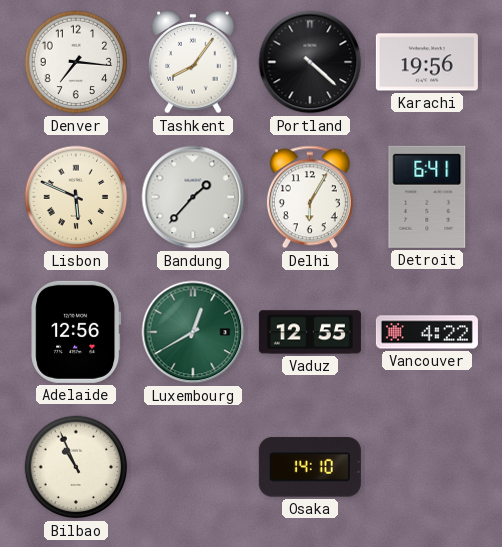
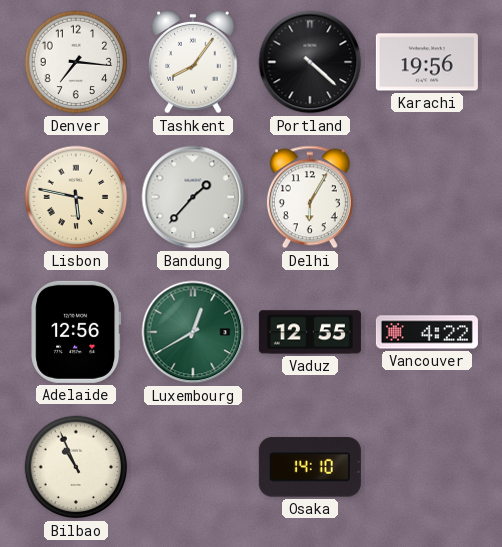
Lisbon: 5:49 -> 5:47
Detroit: 6:41 -> none
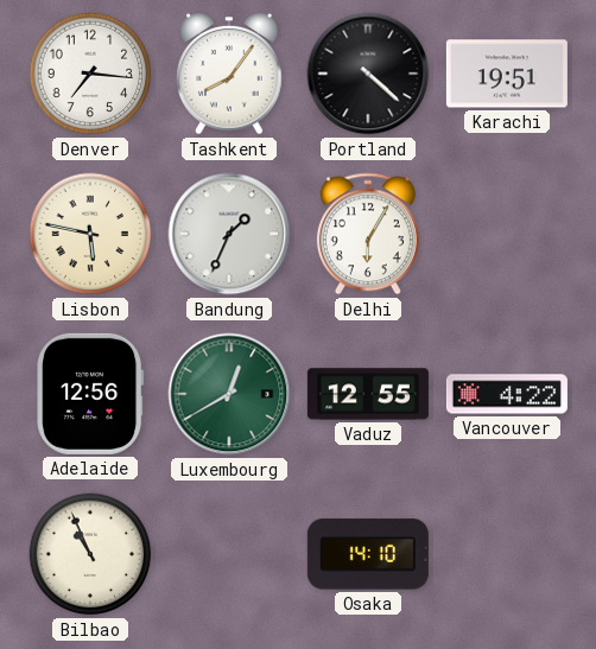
Karachi: 19:56 -> 19:51
Bandung: 1:37 -> 1:34
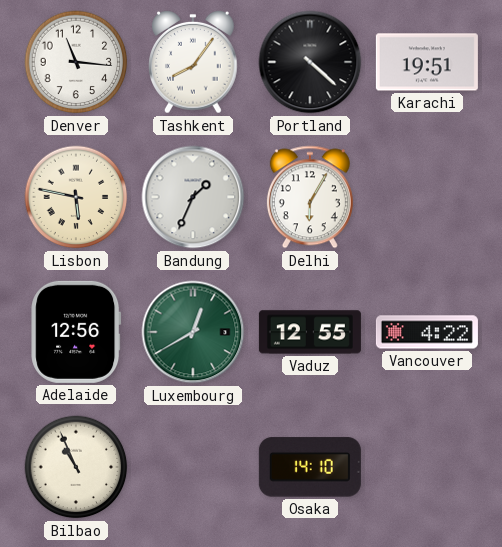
Denver: 7:16 -> 11:16
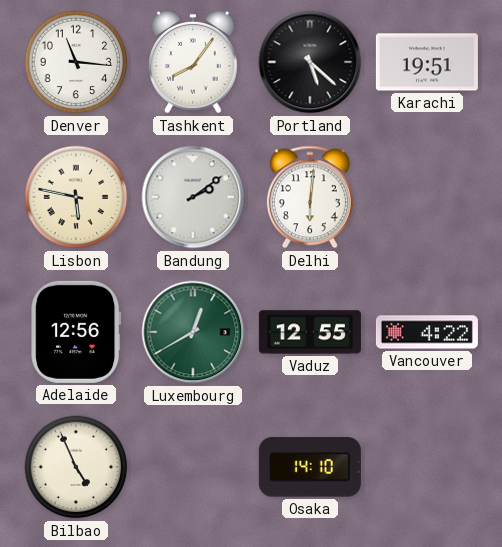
Portland: 4:22 -> 5:22
Bandung: 1:34 -> 2:09
Delhi: 6:05 -> 6:01
Bilbao: 10:56 -> 4:56
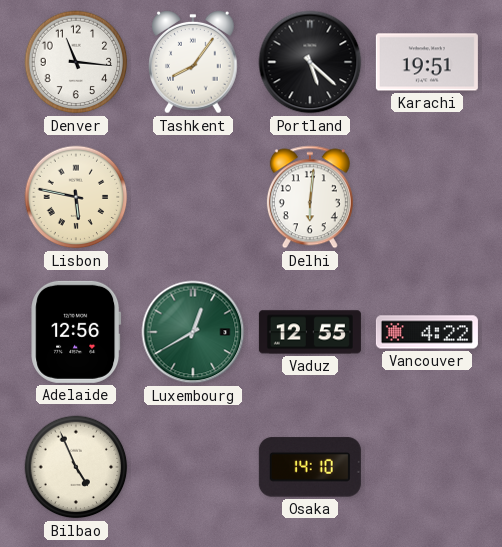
Bandung: 2:09 -> none
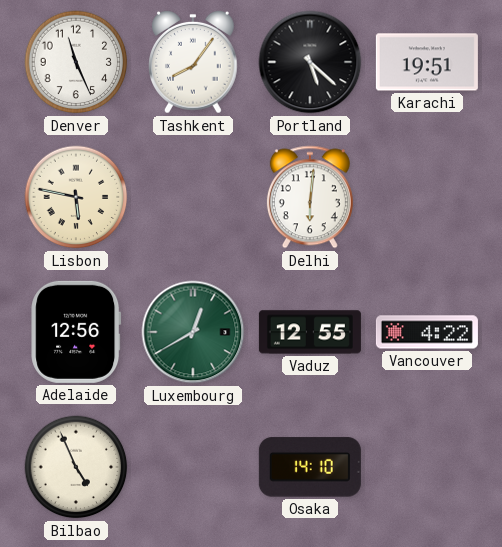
Denver: 11:16 -> 11:26
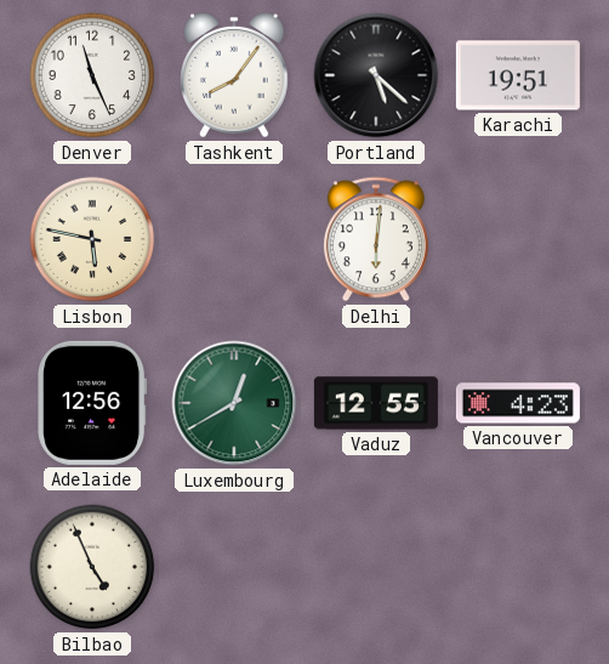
Vancouver: 4:22 -> 4:23
Osaka: 14:10 -> none
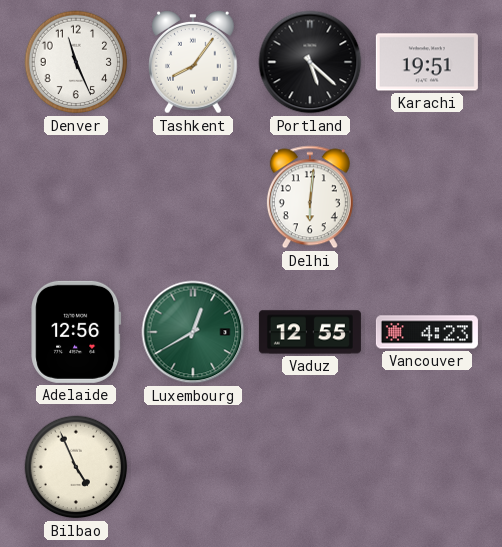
Lisbon: 5:47 -> none
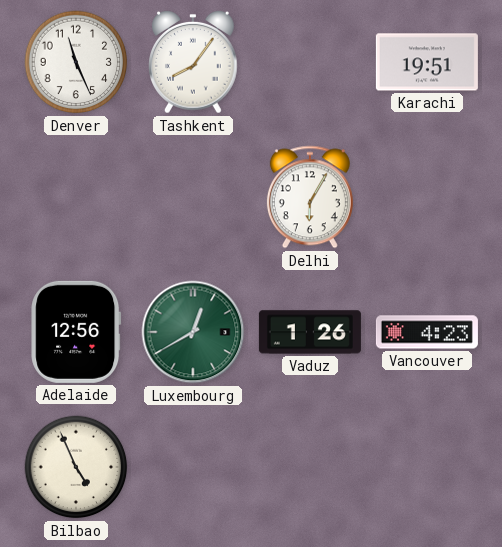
Portland: 5:22 -> none
Delhi: 6:01 -> 6:05
Vaduz: 12:55 -> 1:26
